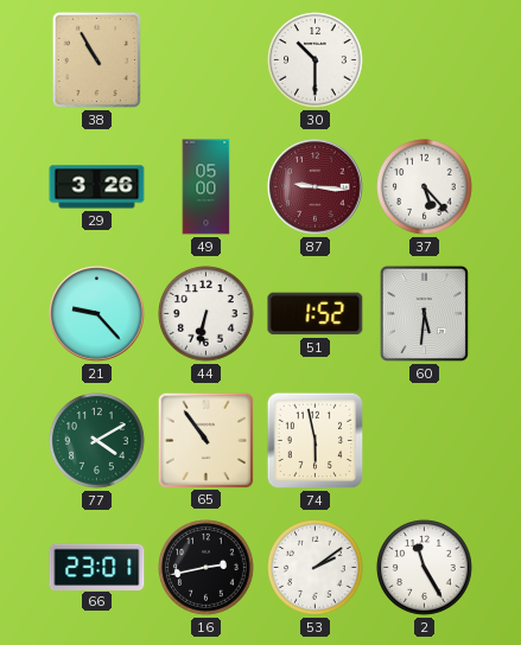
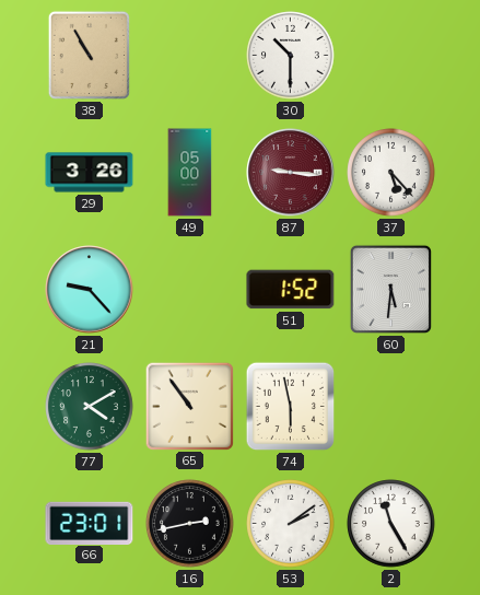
44: 6:32 -> none
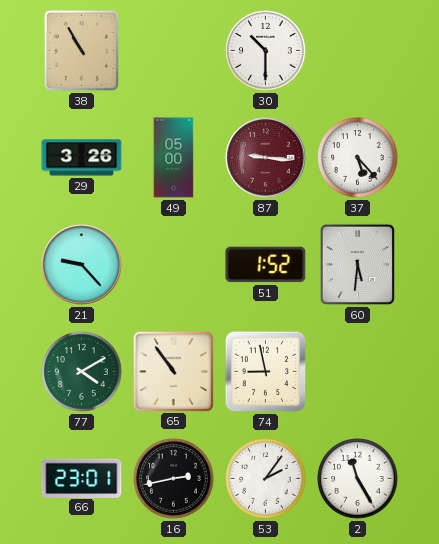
74: 5:58 -> 8:58
53: 2:09 -> 2:06
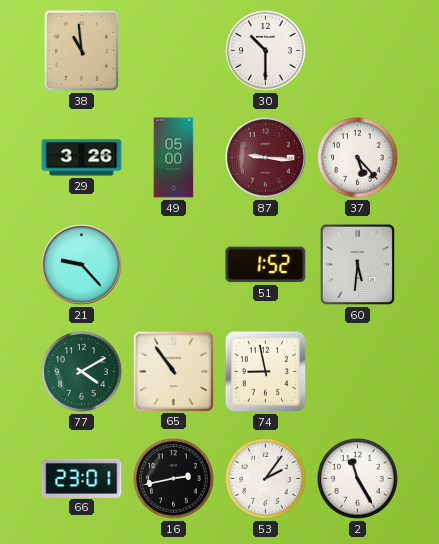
38: 10:55 -> 10:59
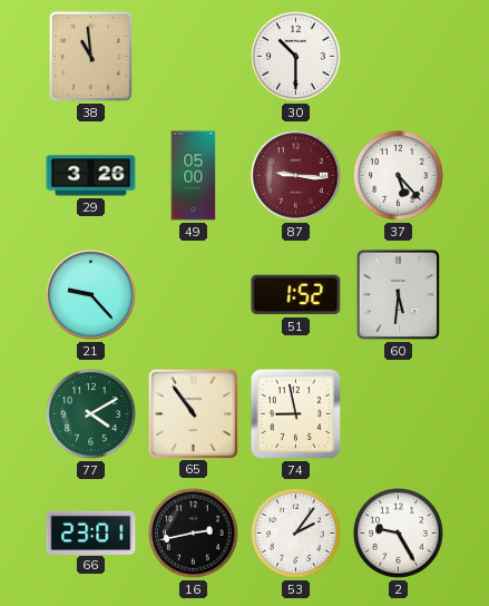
2: 11:25 -> 9:25
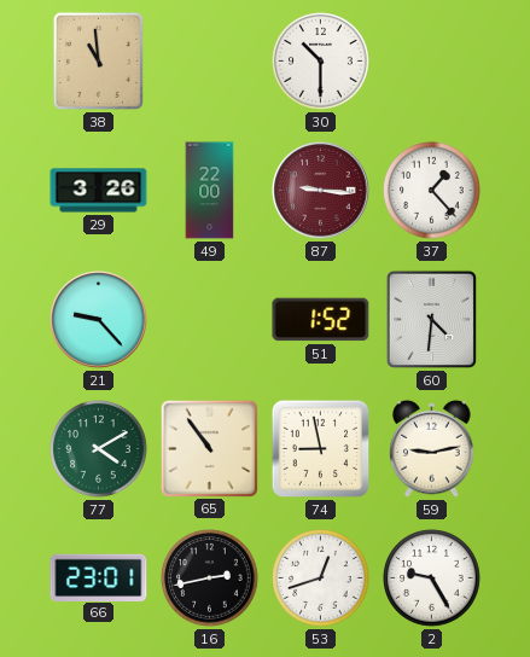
49: 05:00 -> 22:00
37: 5:23 -> 1:23
60: 5:31 -> 4:31
59: none -> 9:13
53: 2:06 -> 12:42
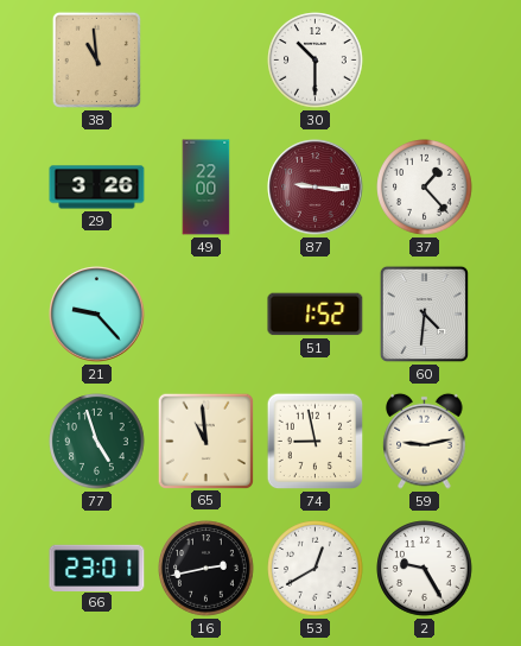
77: 4:10 -> 4:57
65: 10:54 -> 10:59
53: 12:42 -> 12:40
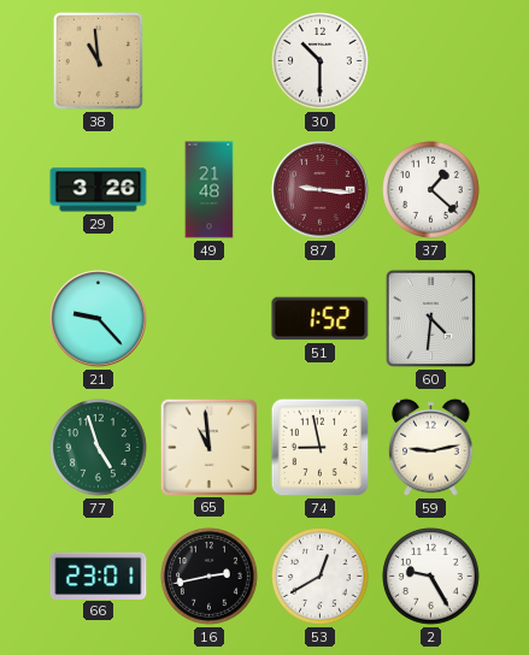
49: 22:00 -> 21:48
37: 1:23 -> 1:22
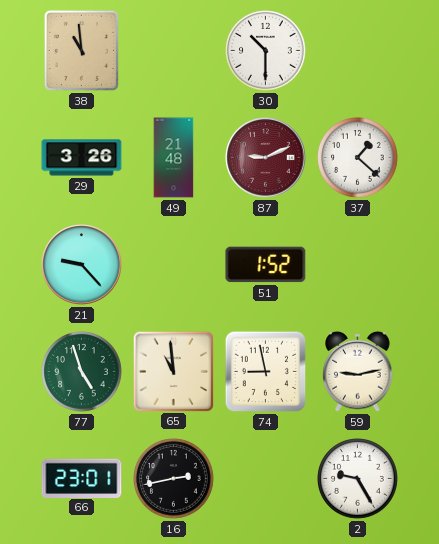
87: 9:16 -> 9:11
60: 4:31 -> none
53: 12:40 -> none
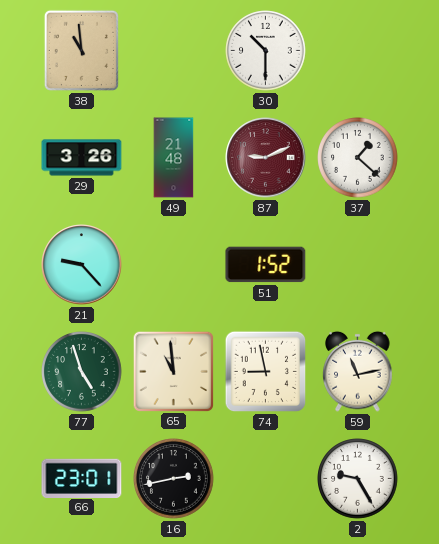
59: 9:13 -> 11:13
